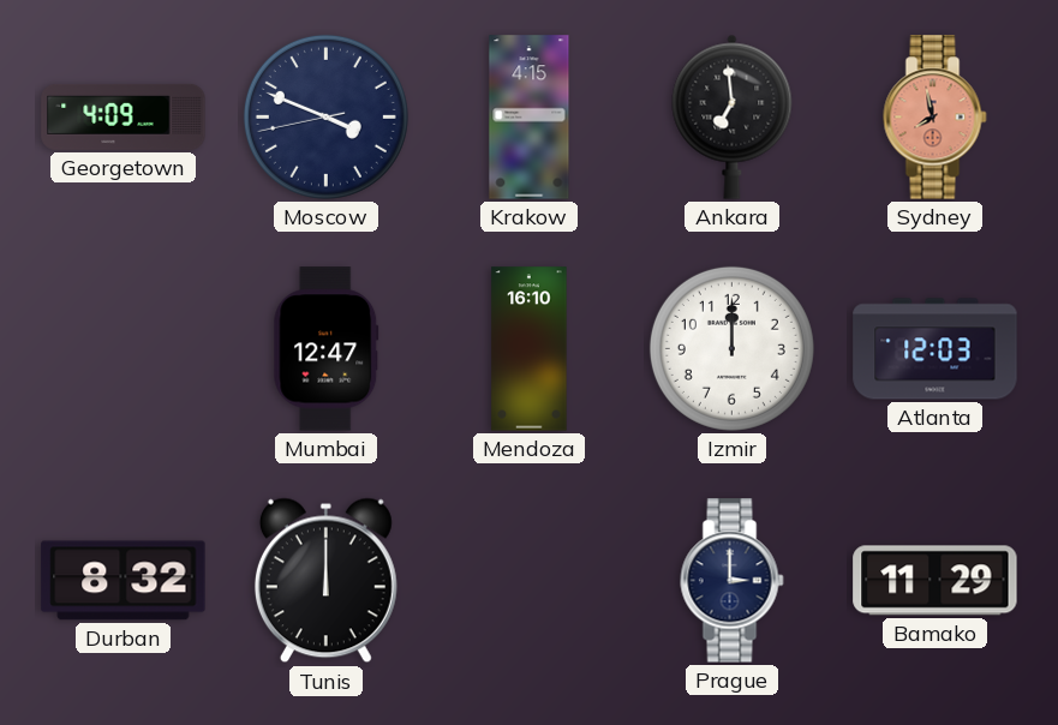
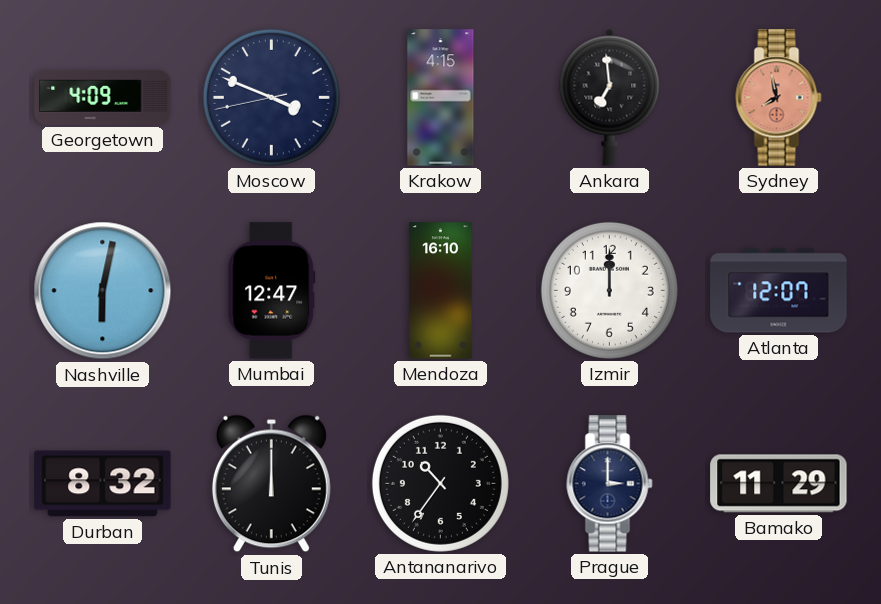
Nashville: none -> 6:02
Atlanta: 12:03 -> 12:07
Antananarivo: none -> 10:36
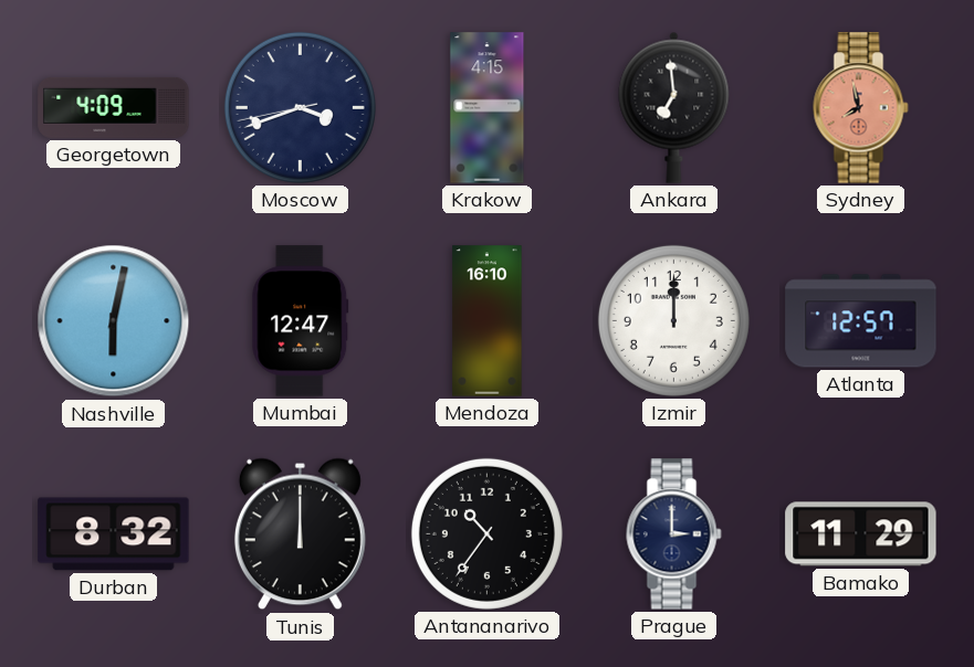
Moscow: 3:48 -> 3:41
Atlanta: 12:07 -> 12:57
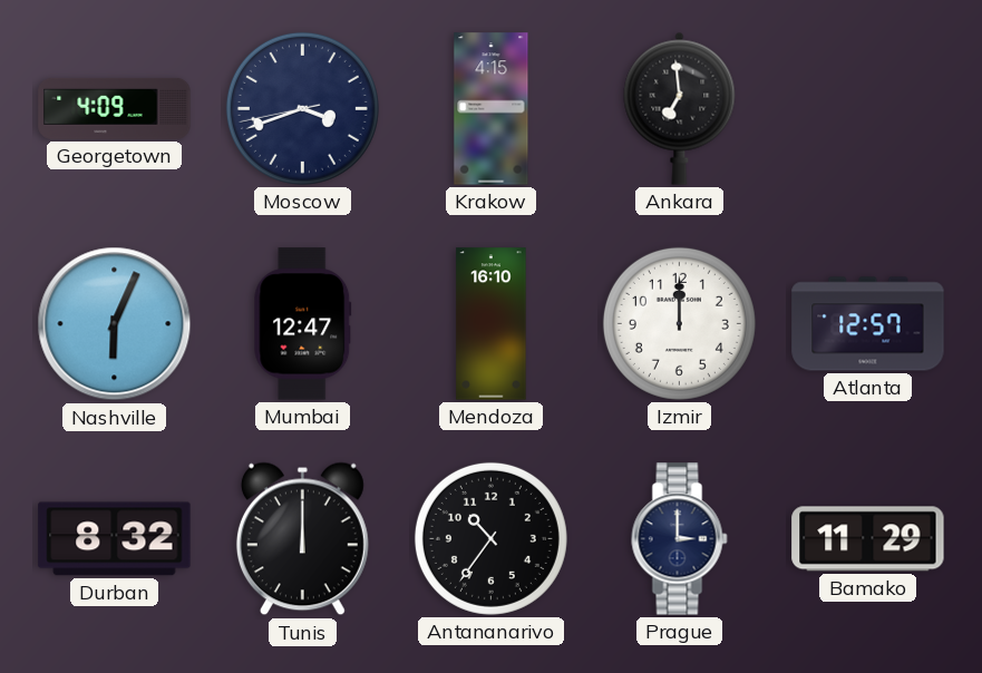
Sydney: 7:58 -> none
Nashville: 6:02 -> 6:04
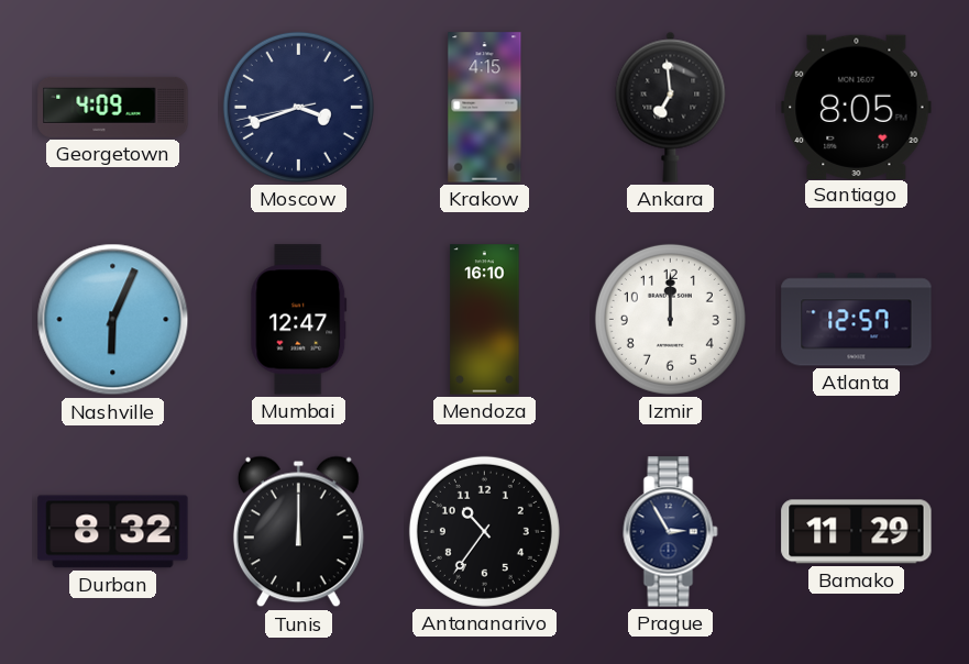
Santiago: none -> 8:05
Prague: 3:00 -> 2:55
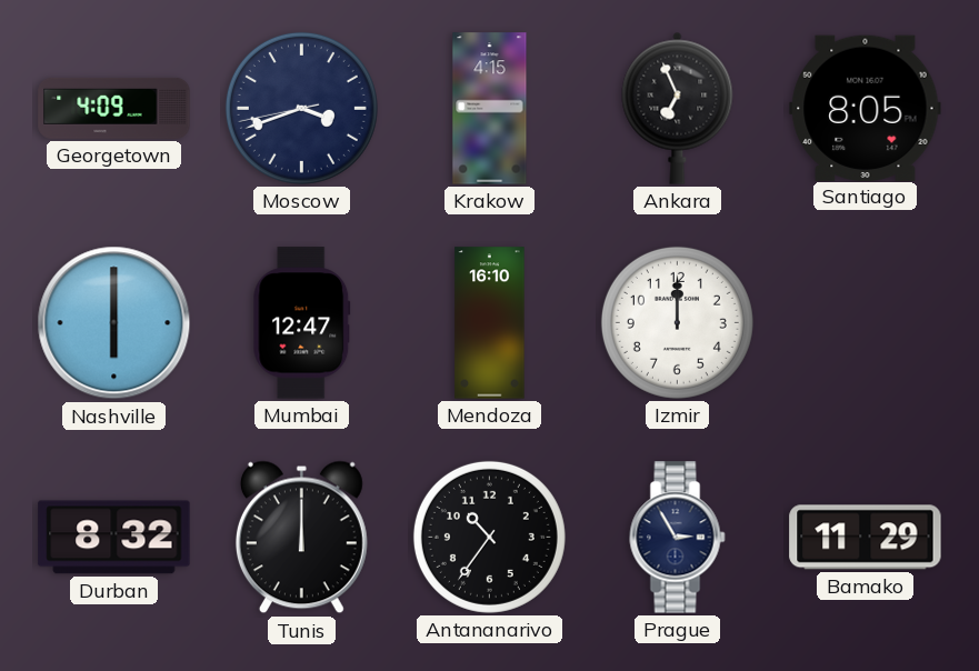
Ankara: 6:59 -> 6:56
Nashville: 6:04 -> 6:00
Atlanta: 12:57 -> none
